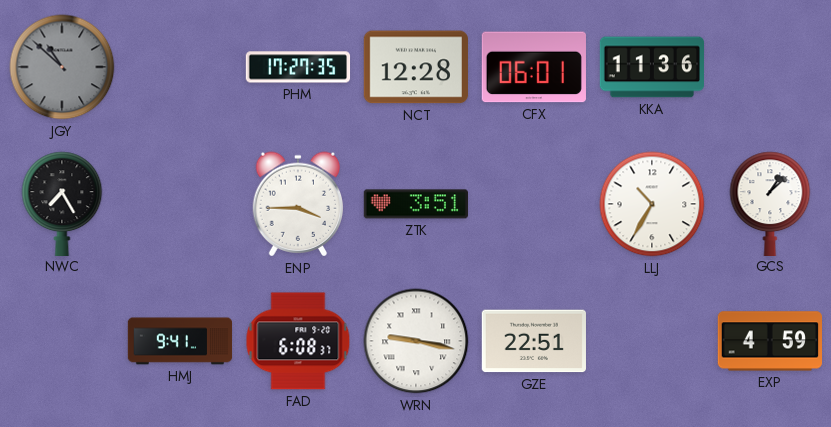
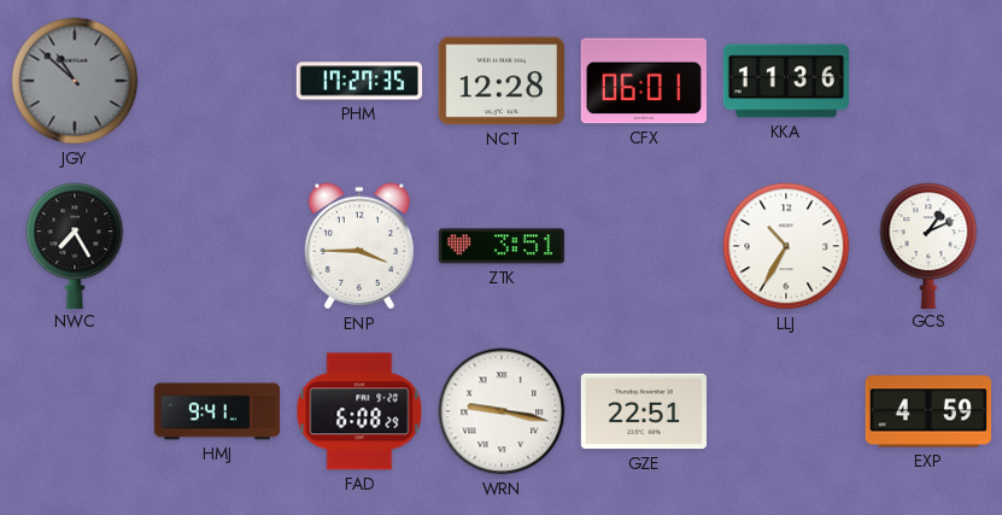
GCS: 1:08 -> 1:11
FAD: 6:08:37 -> 6:08:29
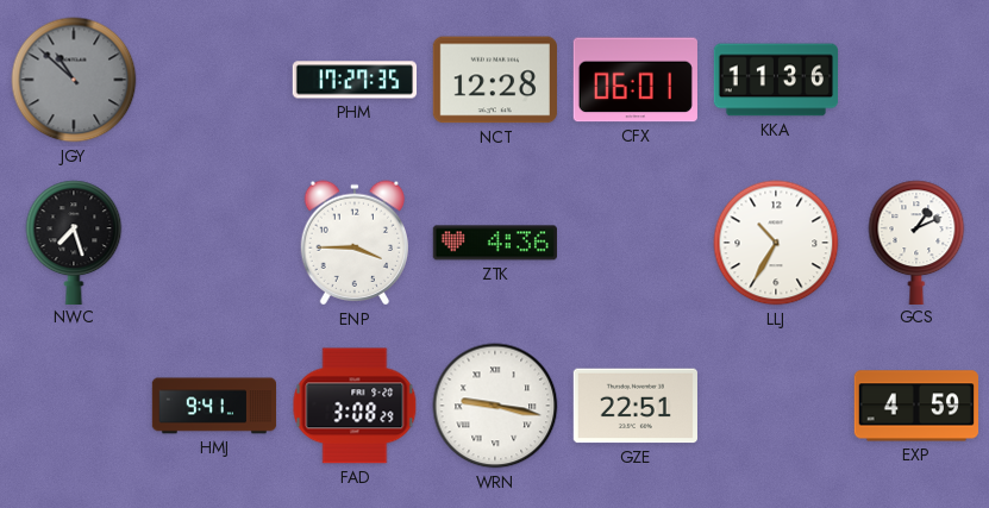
NWC: 7:25 -> 7:27
ZTK: 3:51 -> 4:36
FAD: 6:08 -> 3:08
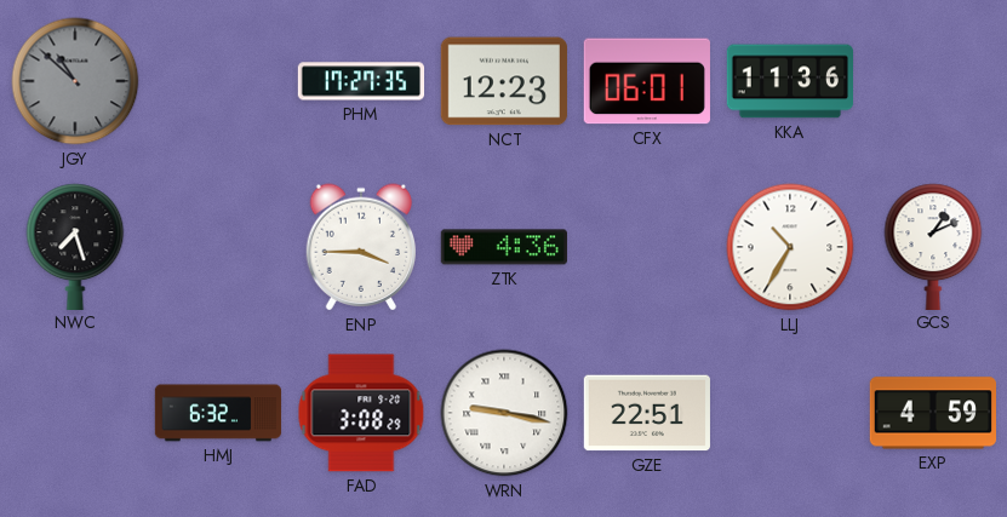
NCT: 12:28 -> 12:23
HMJ: 9:41 -> 6:32
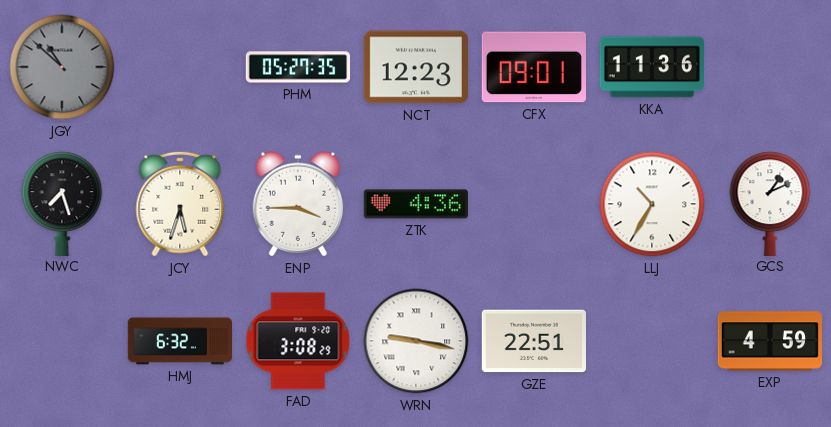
PHM: 17:27 -> 05:27
CFX: 06:01 -> 09:01
JCY: none -> 5:33
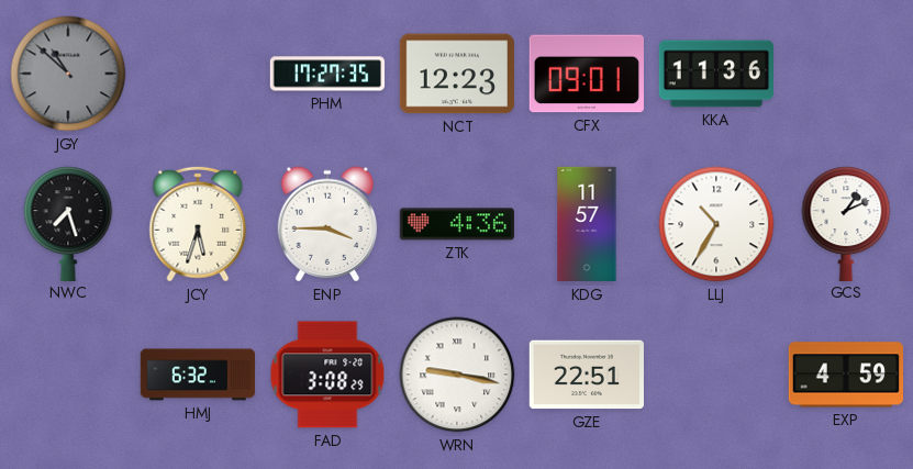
PHM: 05:27 -> 17:27
KDG: none -> 11:57
